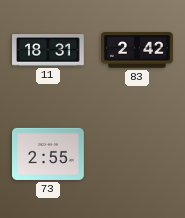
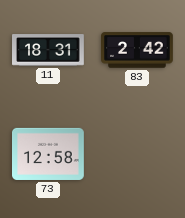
73: 2:55 -> 12:58
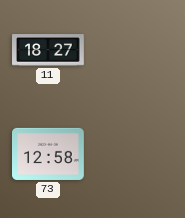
11: 18:31 -> 18:27
83: 2:42 -> none
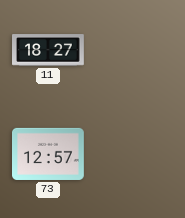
73: 12:58 -> 12:57
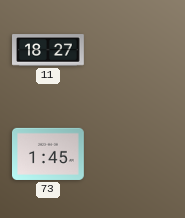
73: 12:57 -> 1:45
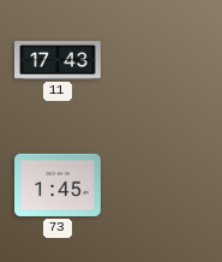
11: 18:27 -> 17:43
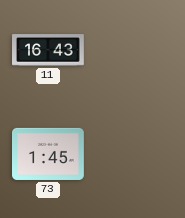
11: 17:43 -> 16:43
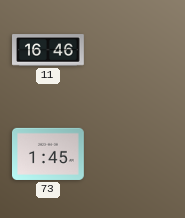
11: 16:43 -> 16:46
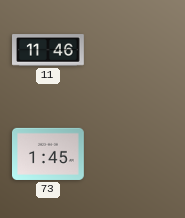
11: 16:46 -> 11:46
